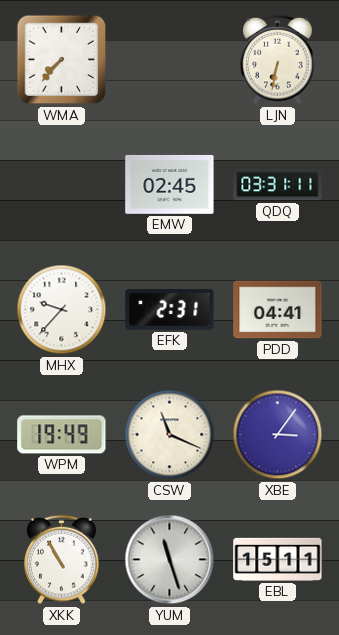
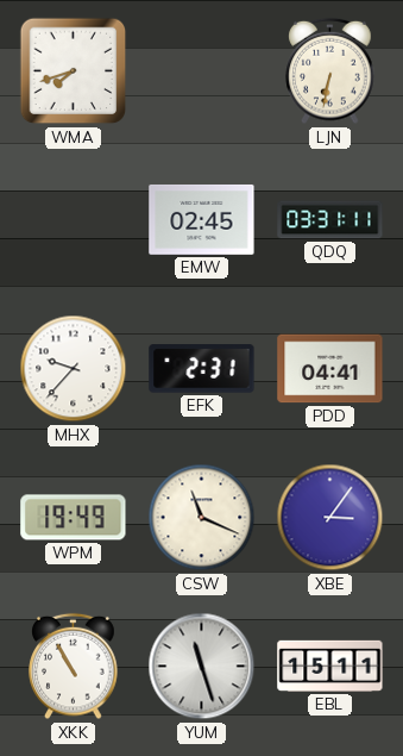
WMA: 7:37 -> 7:42
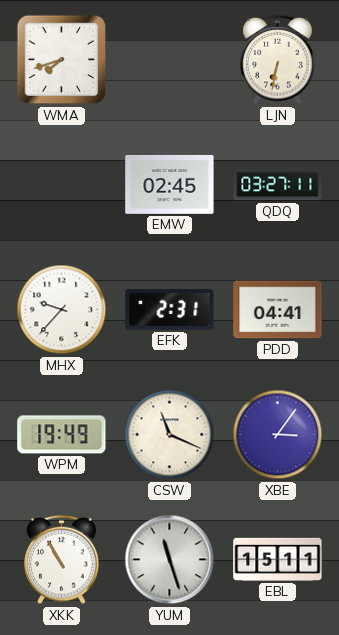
QDQ: 03:31 -> 03:27
